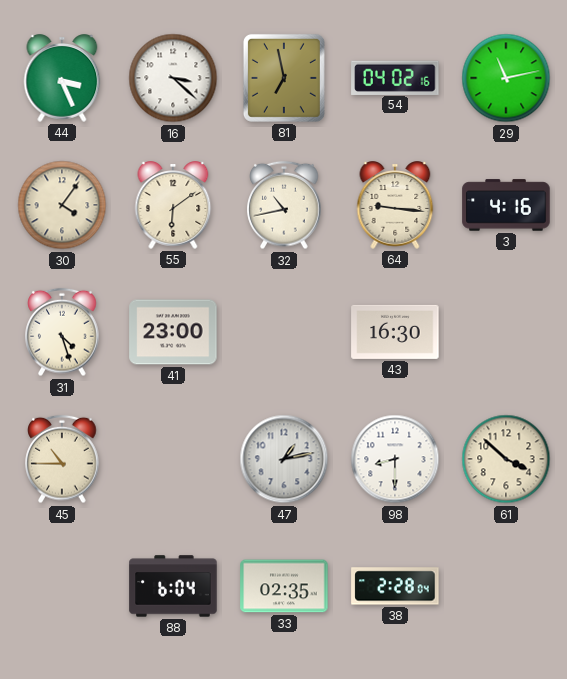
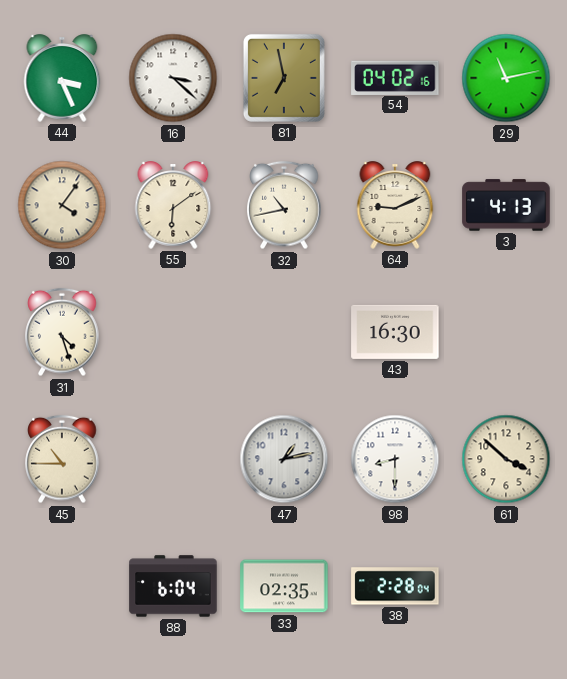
64: 9:16 -> 9:11
3: 4:16 -> 4:13
41: 23:00 -> none
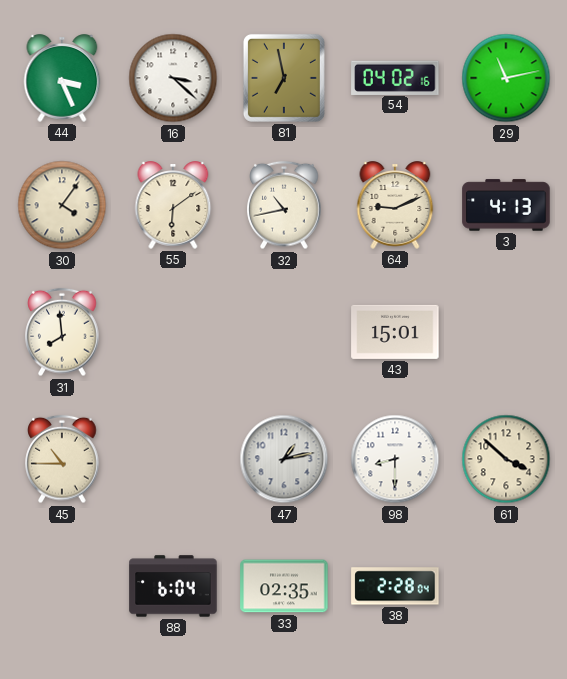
31: 4:27 -> 7:59
43: 16:30 -> 15:01
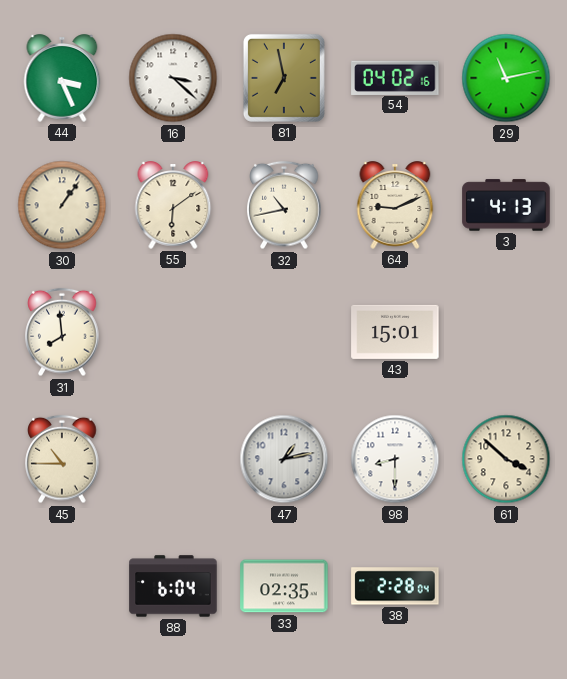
30: 4:06 -> 1:06
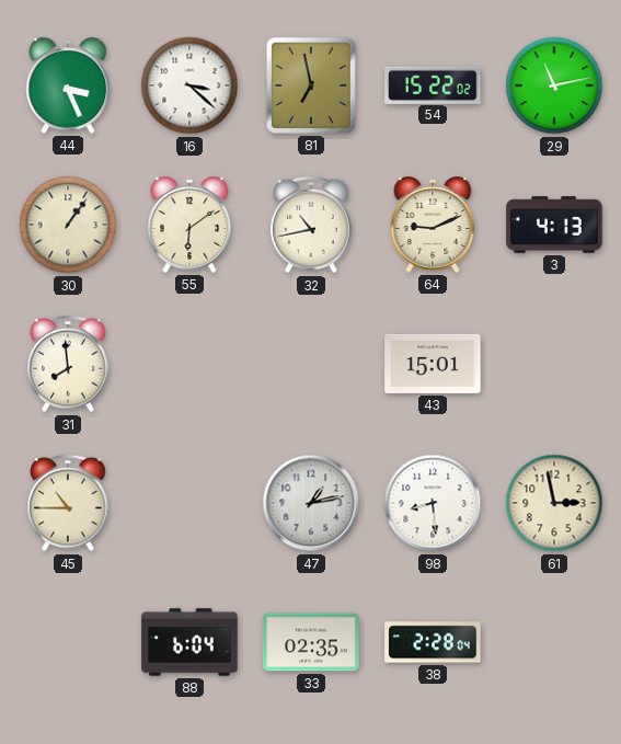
54: 04:02 -> 15:22
98: 8:30 -> 8:29
61: 3:52 -> 2:58
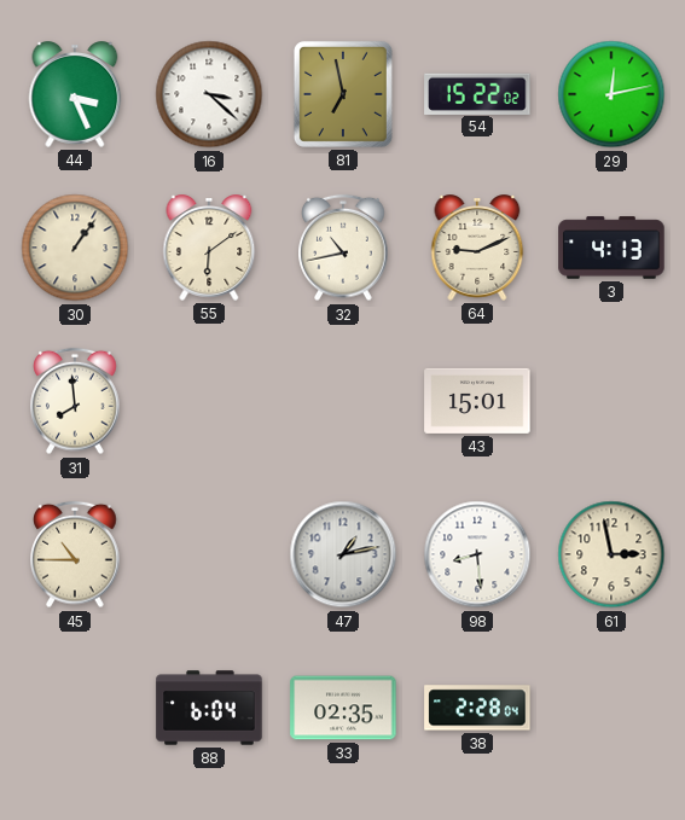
29: 11:13 -> 12:13
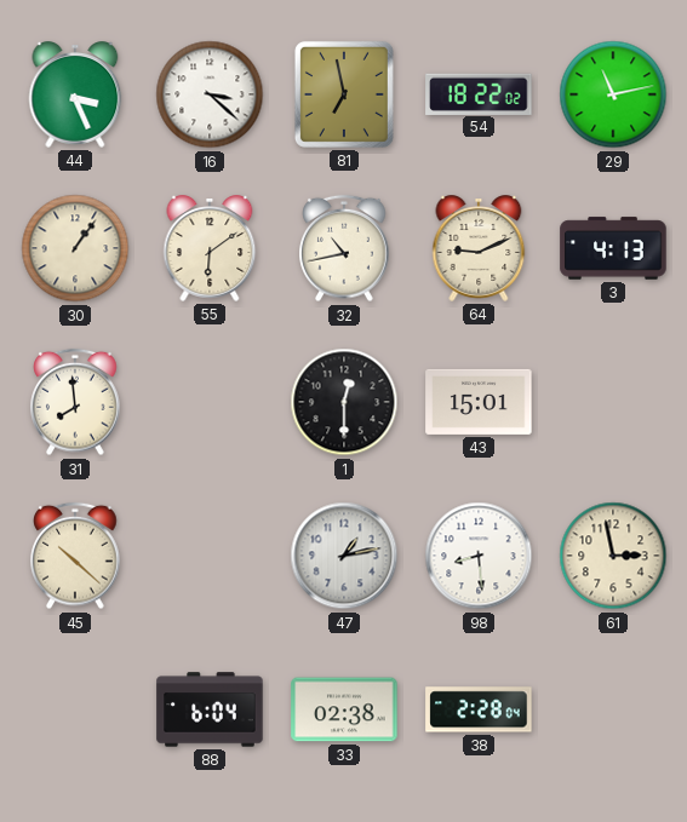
54: 15:22 -> 18:22
29: 12:13 -> 11:13
1: none -> 12:30
45: 10:45 -> 10:22
33: 02:35 -> 02:38
